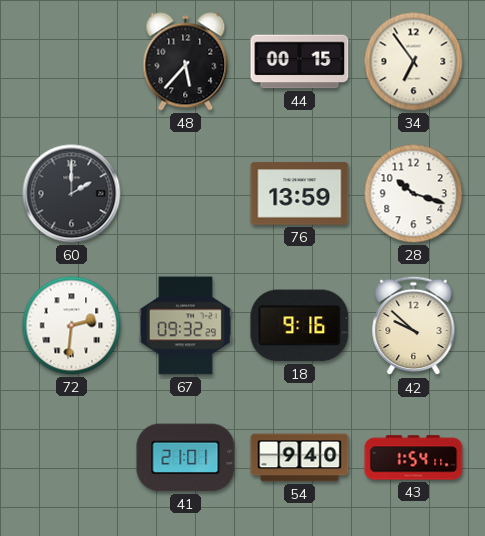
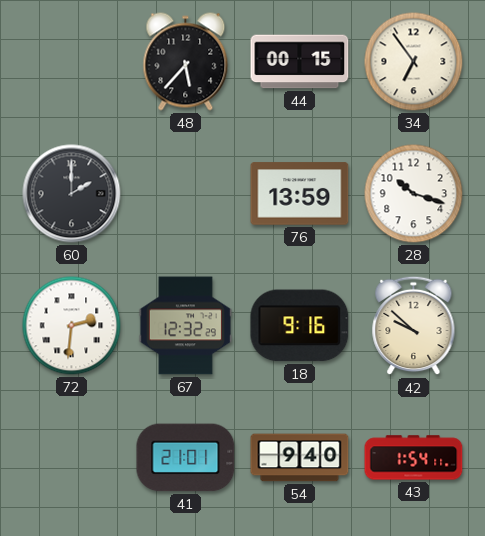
67: 09:32 -> 12:32
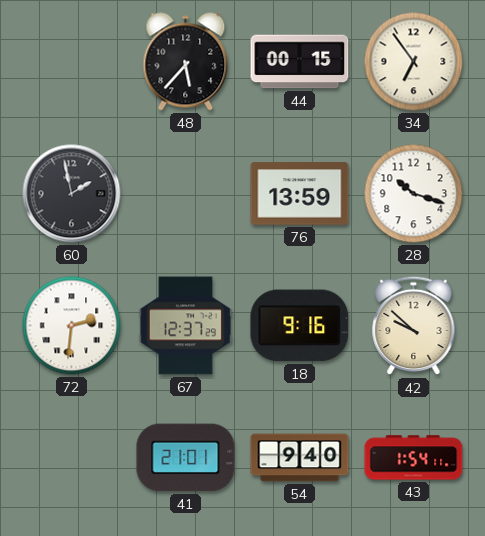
60: 2:00 -> 1:58
67: 12:32 -> 12:37
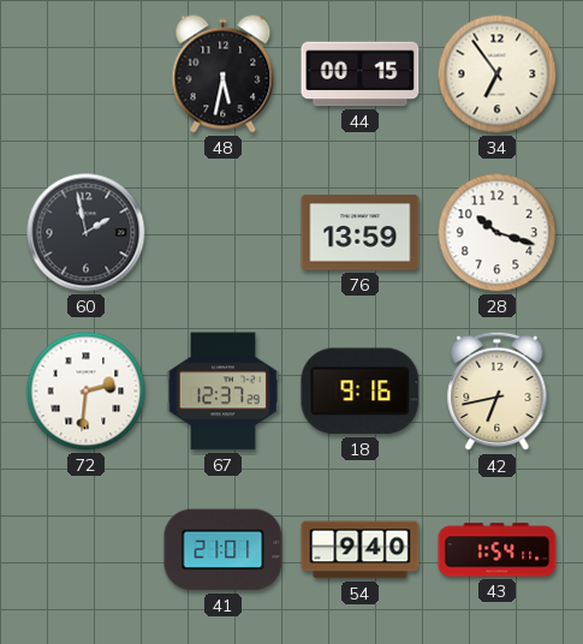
48: 5:37 -> 5:32
42: 9:52 -> 6:43
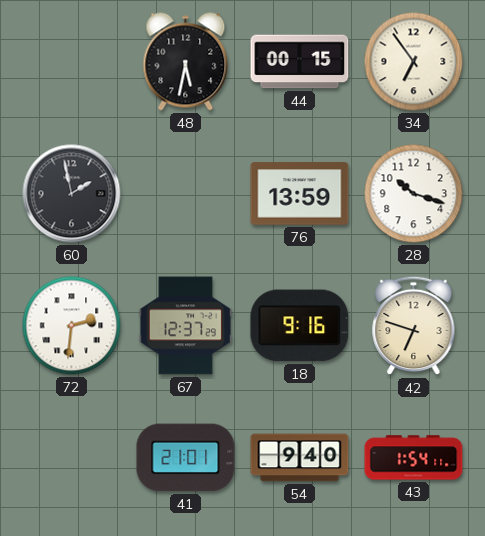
42: 6:43 -> 6:48
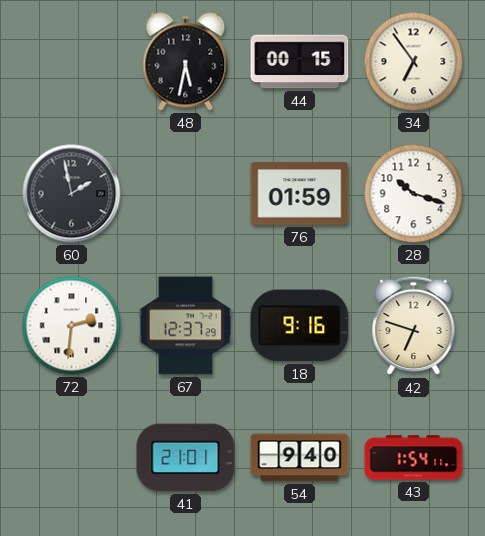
76: 13:59 -> 01:59
